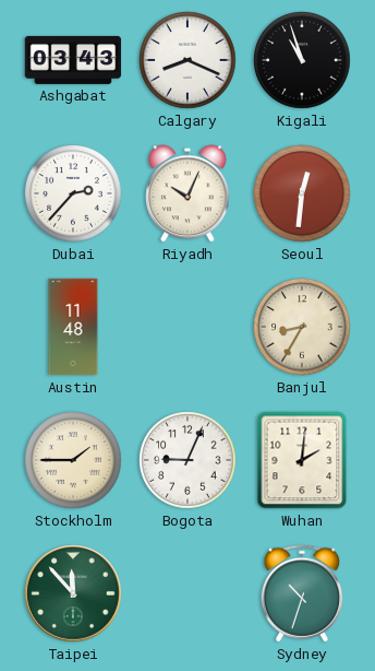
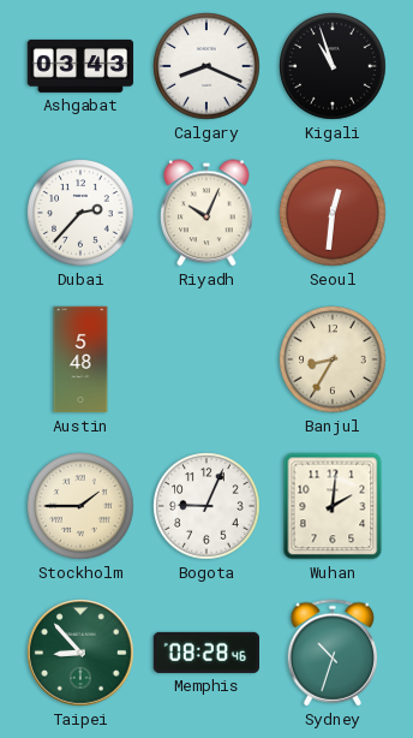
Austin: 11:48 -> 5:48
Taipei: 11:53 -> 8:53
Memphis: none -> 08:28
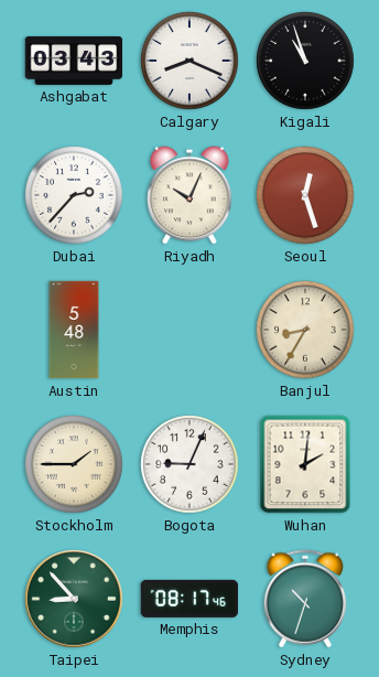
Seoul: 12:31 -> 12:27
Memphis: 08:28 -> 08:17
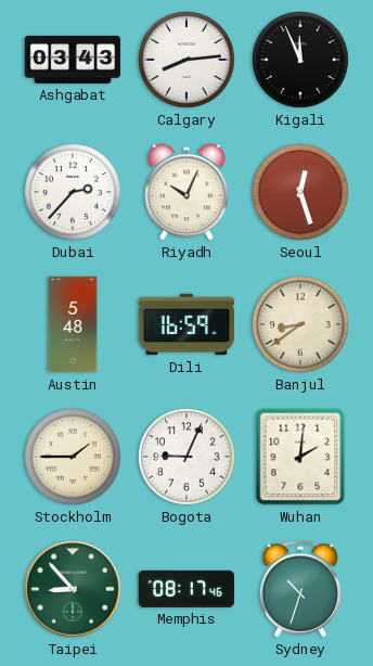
Calgary: 8:19 -> 8:14
Kigali: 10:57 -> 11:56
Dili: none -> 16:59
Banjul: 8:35 -> 8:39
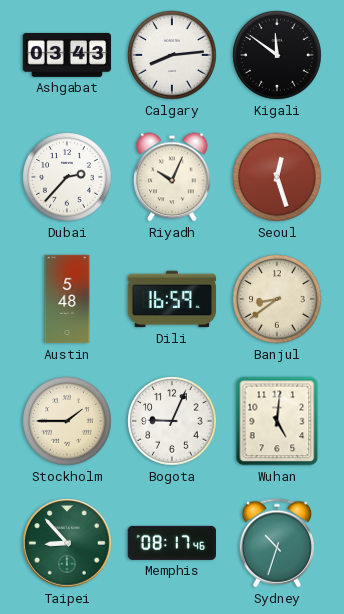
Kigali: 11:56 -> 11:51
Wuhan: 2:01 -> 5:01
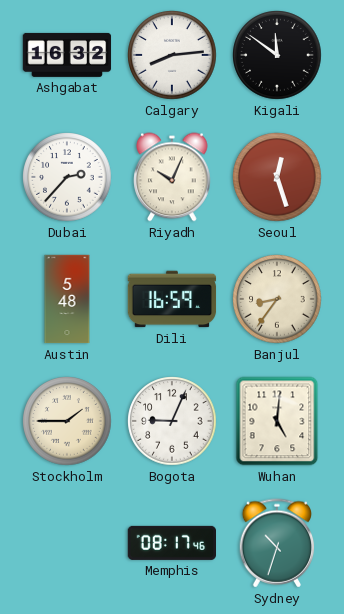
Ashgabat: 03:43 -> 16:32
Banjul: 8:39 -> 8:36
Taipei: 8:53 -> none
